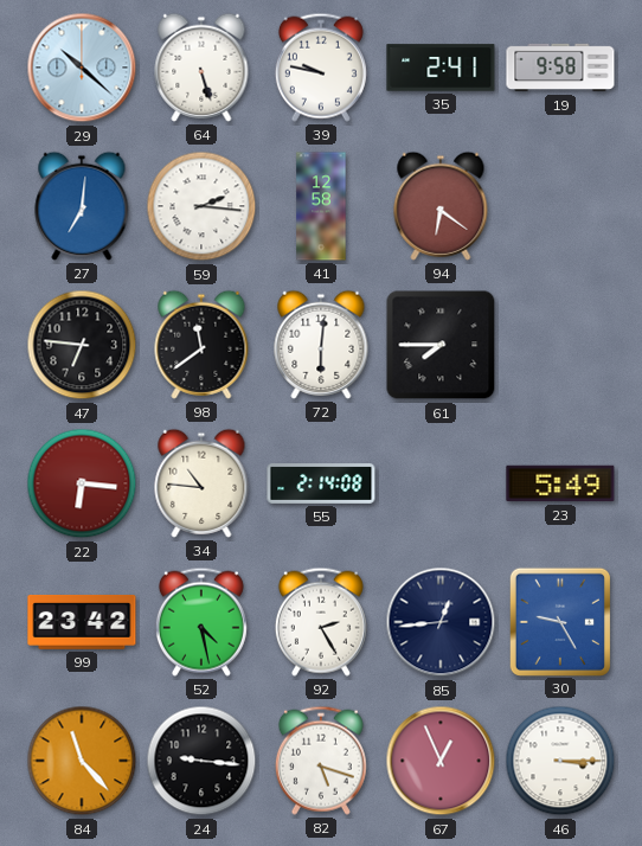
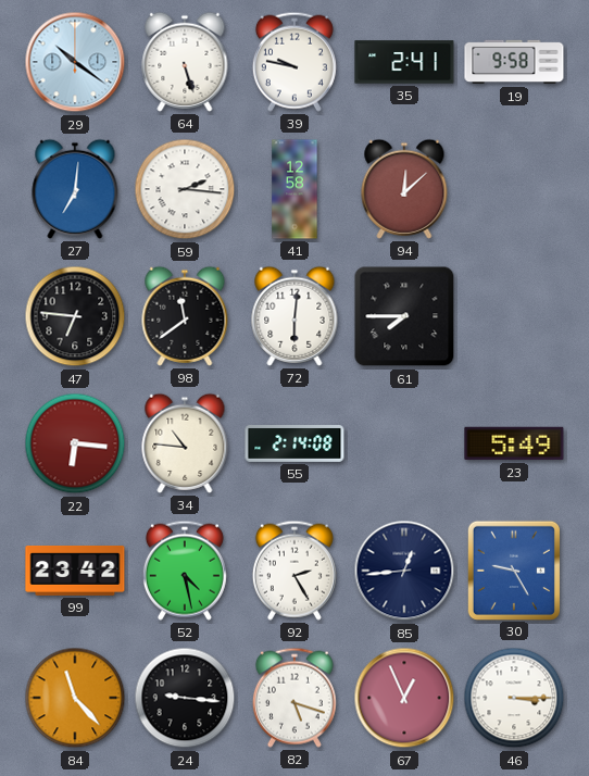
29: 10:22 -> 10:21
94: 6:21 -> 12:08
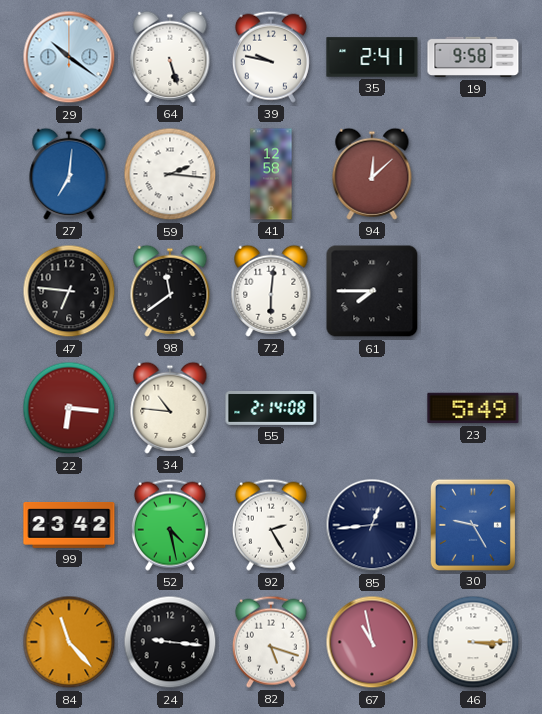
67: 12:56 -> 10:58
